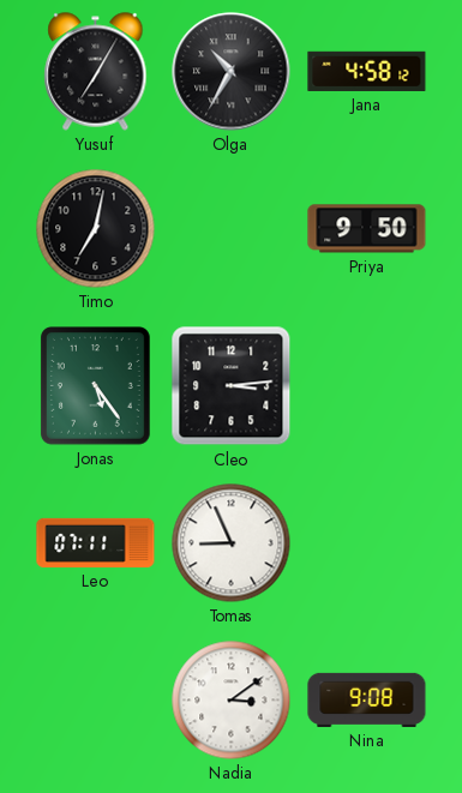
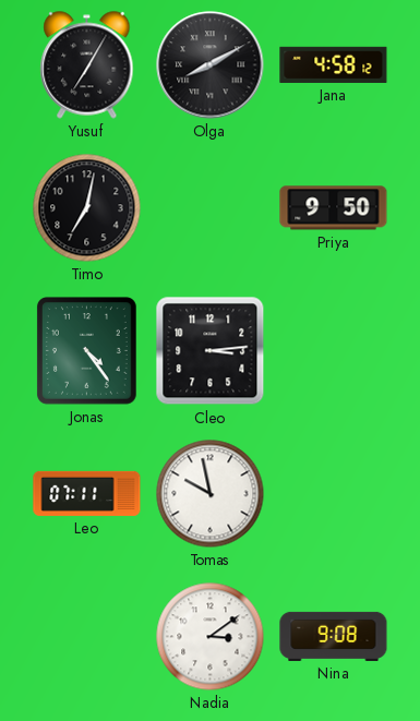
Olga: 10:35 -> 8:10
Jonas: 5:24 -> 4:24
Tomas: 8:56 -> 9:58
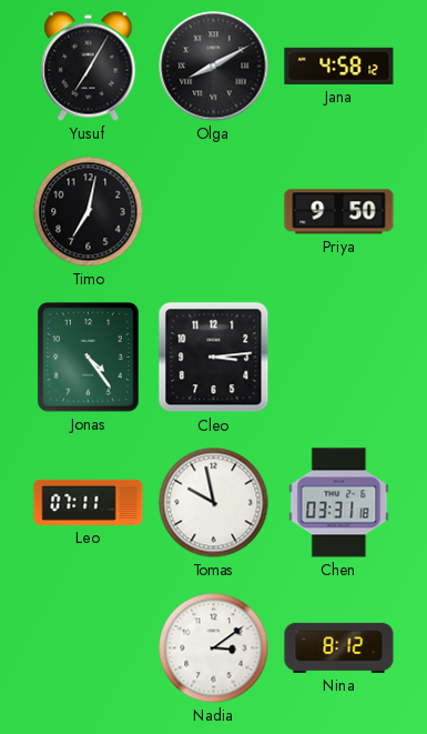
Chen: none -> 03:31
Nina: 9:08 -> 8:12
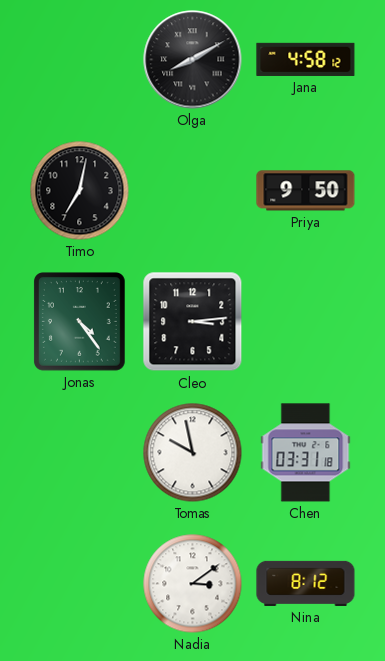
Yusuf: 7:05 -> none
Leo: 07:11 -> none
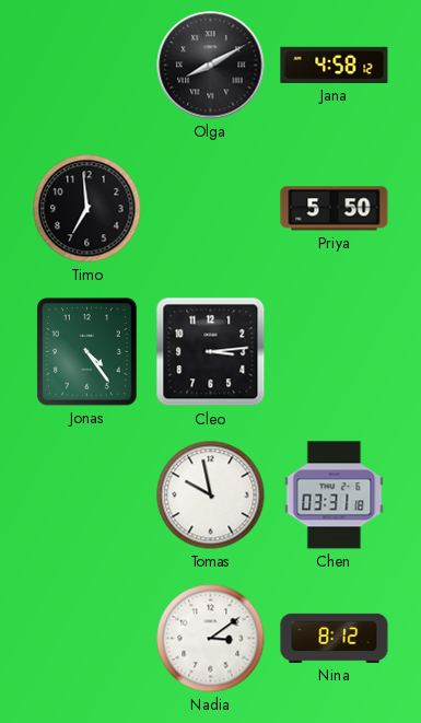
Timo: 7:02 -> 6:59
Priya: 9:50 -> 5:50
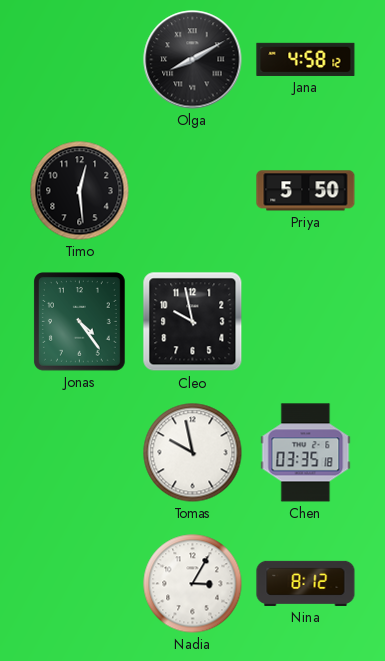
Timo: 6:59 -> 12:29
Cleo: 3:14 -> 9:58
Chen: 03:31 -> 03:35
Nadia: 3:09 -> 3:05
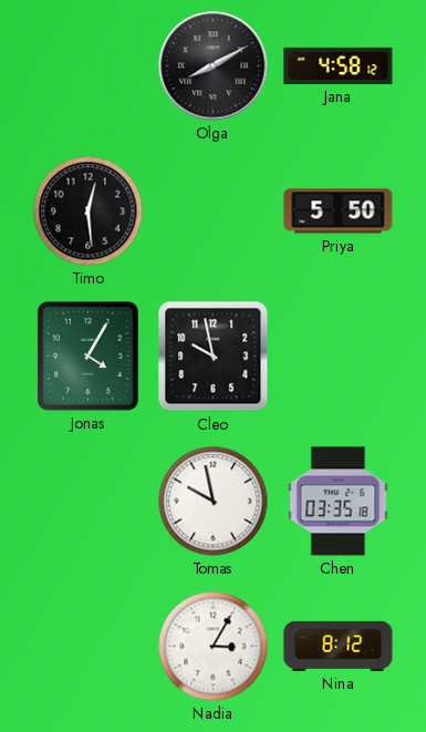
Jonas: 4:24 -> 4:05
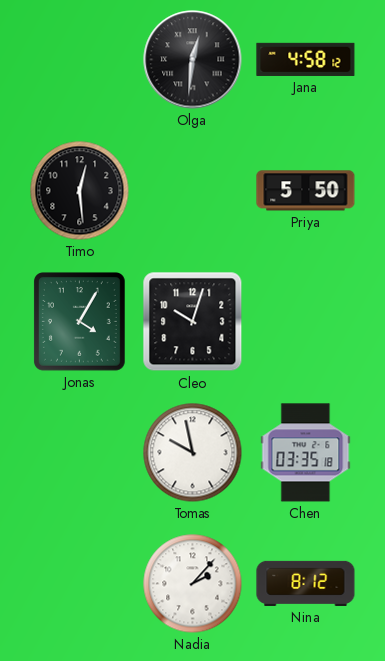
Olga: 8:10 -> 12:31
Cleo: 9:58 -> 10:03
Nadia: 3:05 -> 2:07
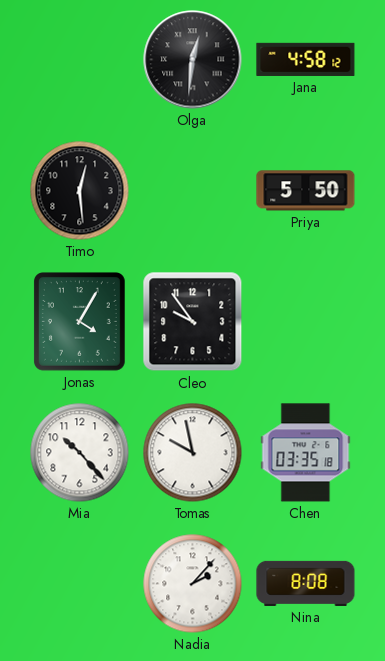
Cleo: 10:03 -> 9:54
Mia: none -> 10:23
Nina: 8:12 -> 8:08
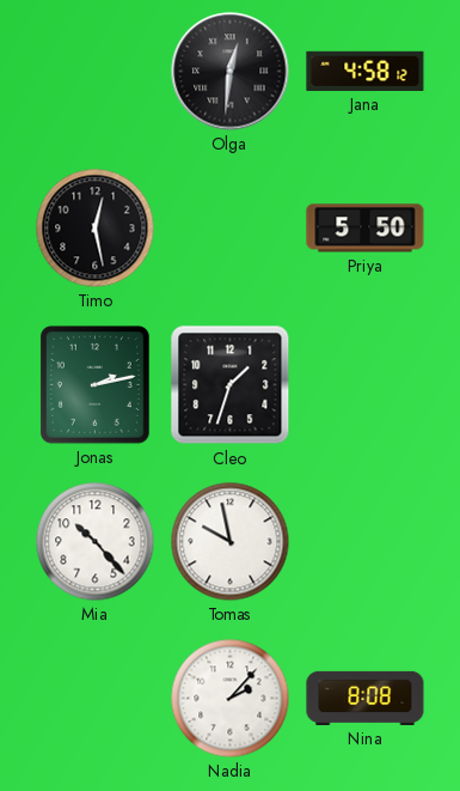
Timo: 12:29 -> 12:28
Jonas: 4:05 -> 2:13
Cleo: 9:54 -> 1:33
Chen: 03:35 -> none
